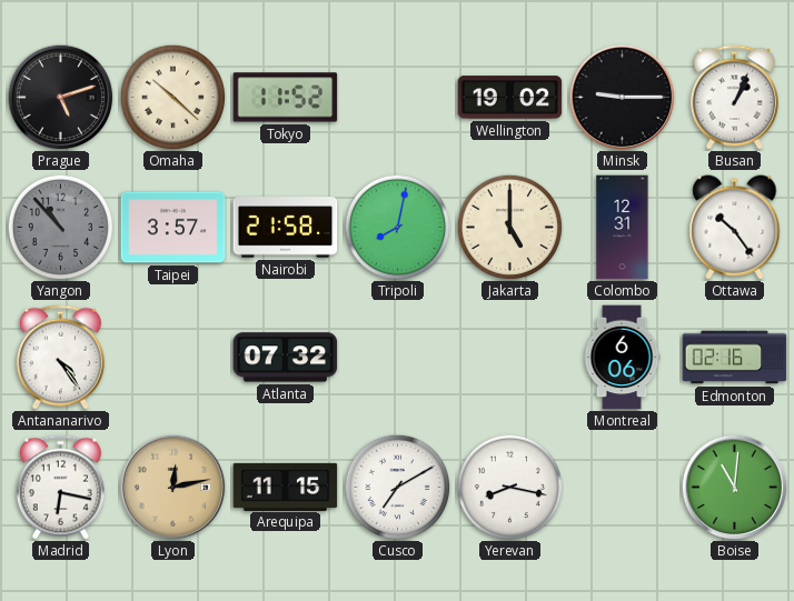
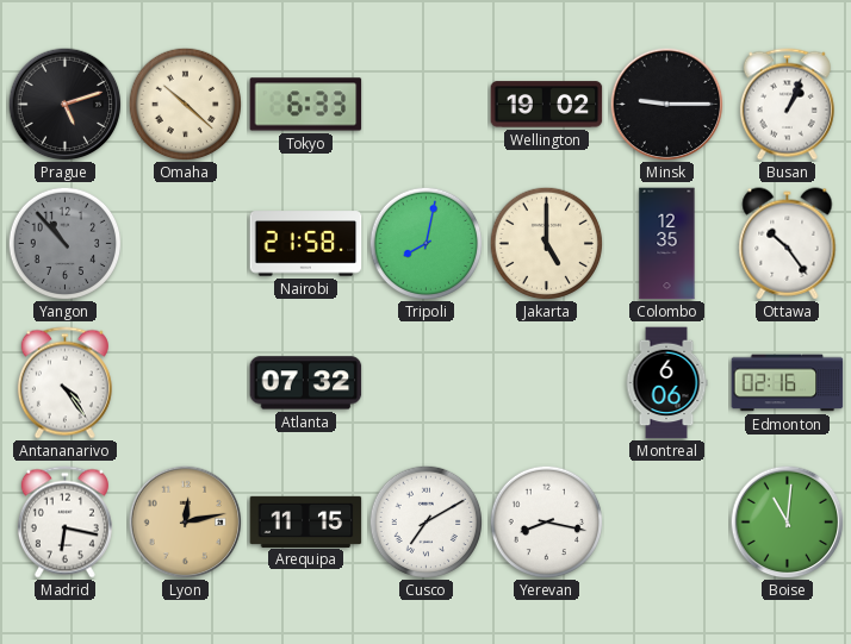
Tokyo: 11:52 -> 6:33
Taipei: 3:57 -> none
Colombo: 12:31 -> 12:35
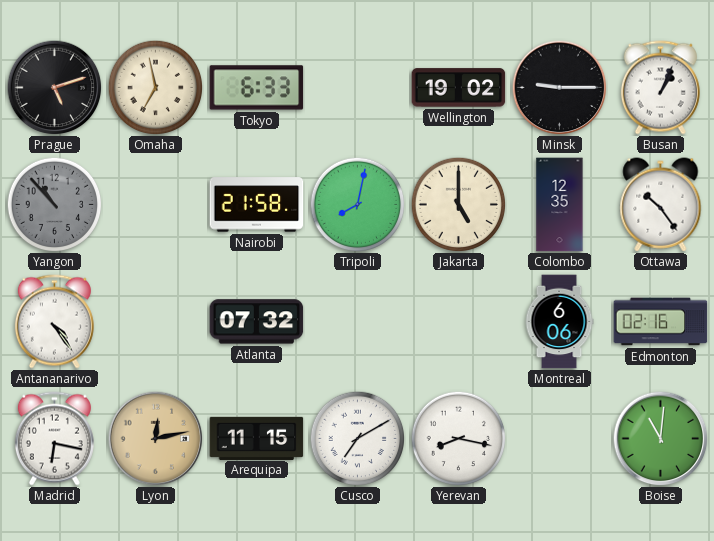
Omaha: 10:22 -> 6:58
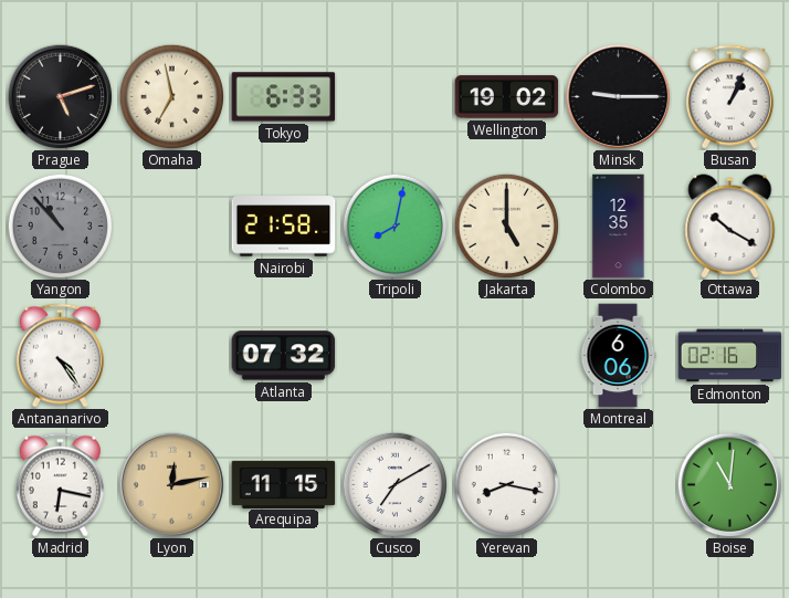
Ottawa: 10:24 -> 10:20
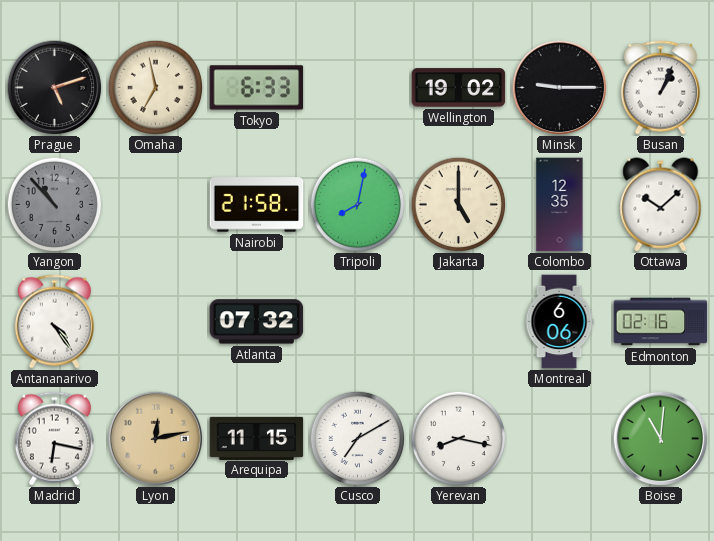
Ottawa: 10:20 -> 10:08
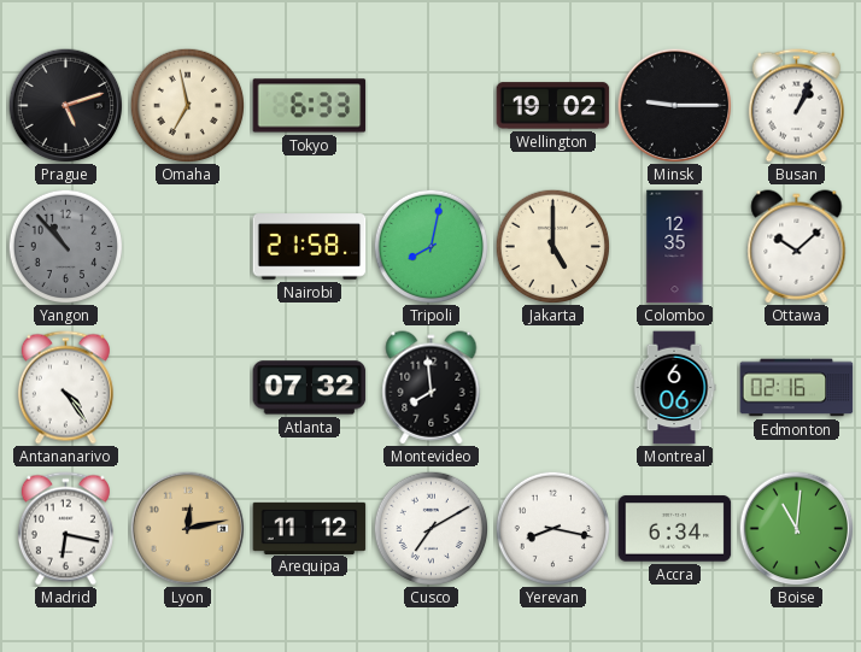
Montevideo: none -> 7:59
Arequipa: 11:15 -> 11:12
Accra: none -> 6:34
